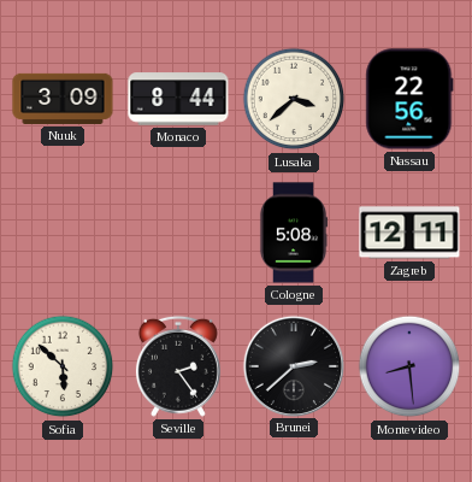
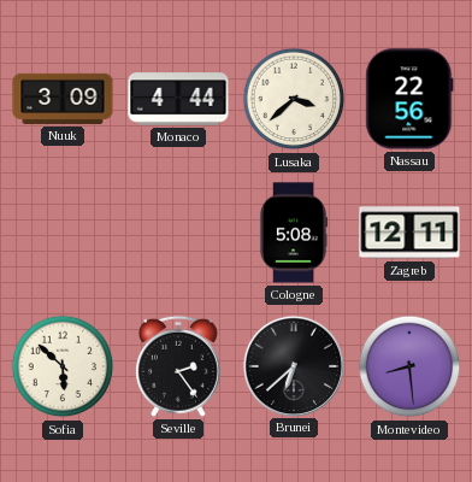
Monaco: 8:44 -> 4:44
Brunei: 2:38 -> 6:38
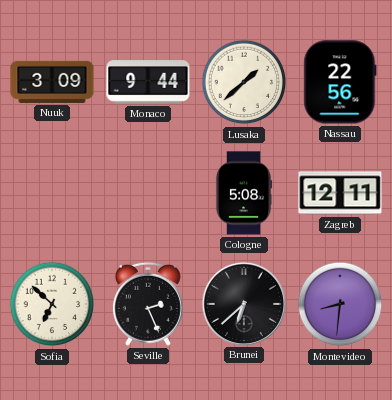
Monaco: 4:44 -> 9:44
Lusaka: 3:38 -> 1:38
Sofia: 5:52 -> 6:52
Seville: 2:24 -> 2:26
Montevideo: 8:29 -> 8:31
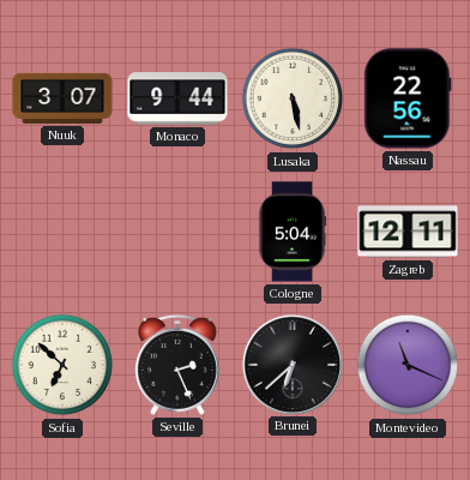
Nuuk: 3:09 -> 3:07
Lusaka: 1:38 -> 5:28
Cologne: 5:08 -> 5:04
Montevideo: 8:31 -> 11:19
